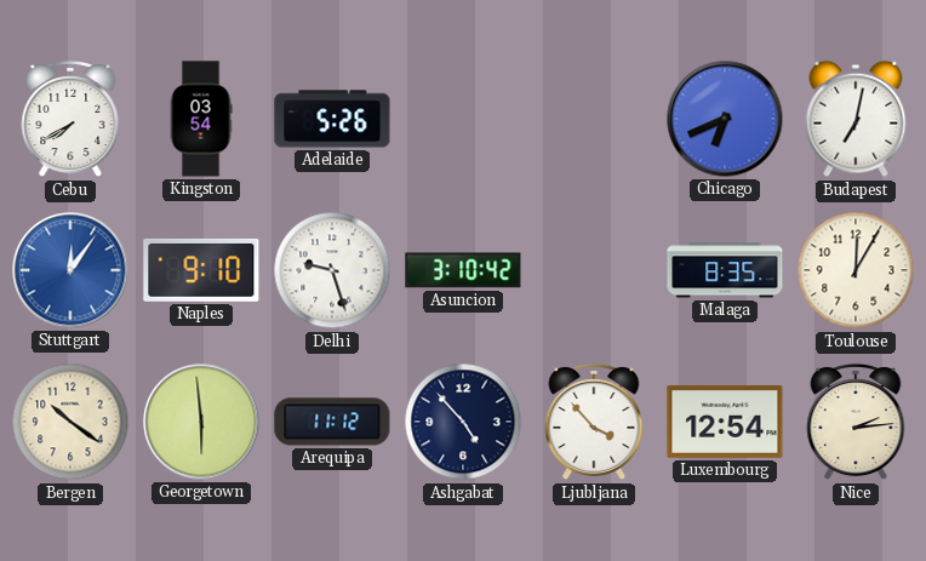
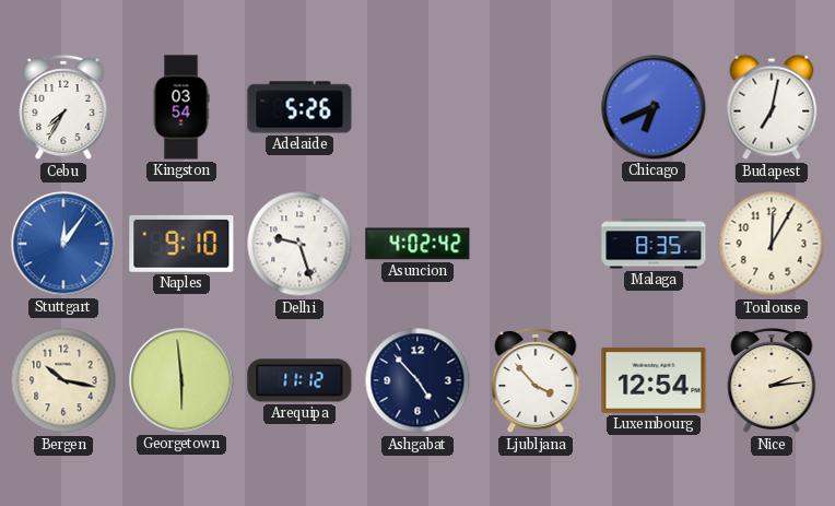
Cebu: 7:40 -> 7:35
Asuncion: 3:10 -> 4:02
Bergen: 10:21 -> 10:17
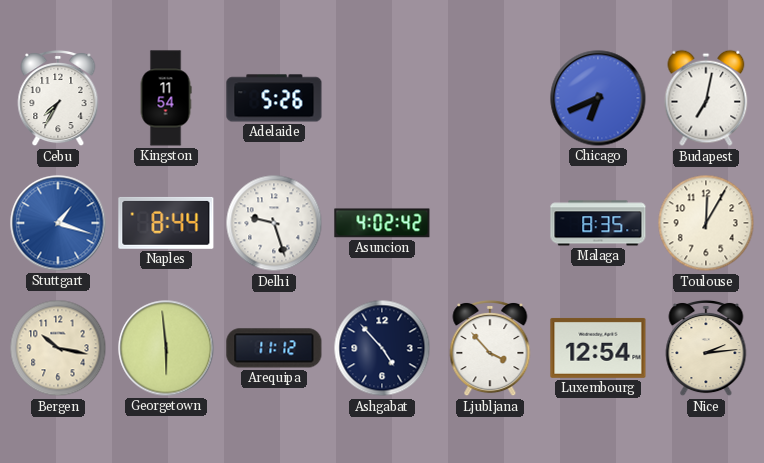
Kingston: 03:54 -> 11:54
Stuttgart: 12:06 -> 1:18
Naples: 9:10 -> 8:44
